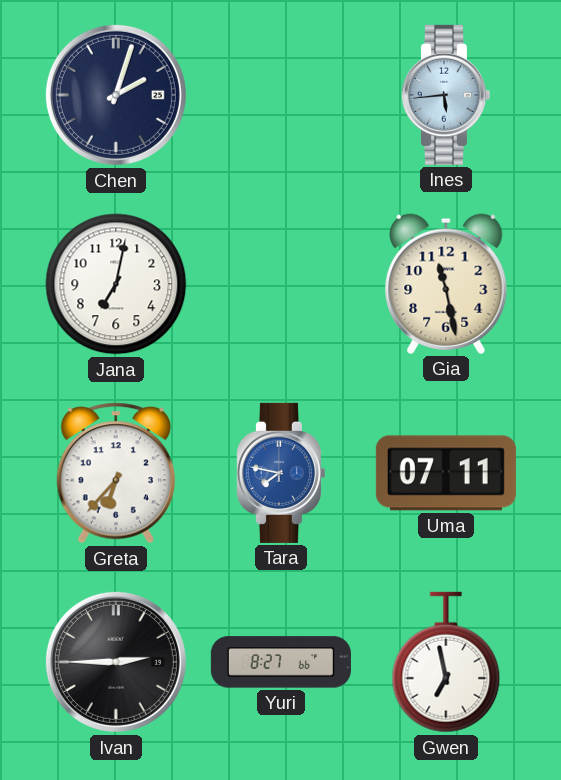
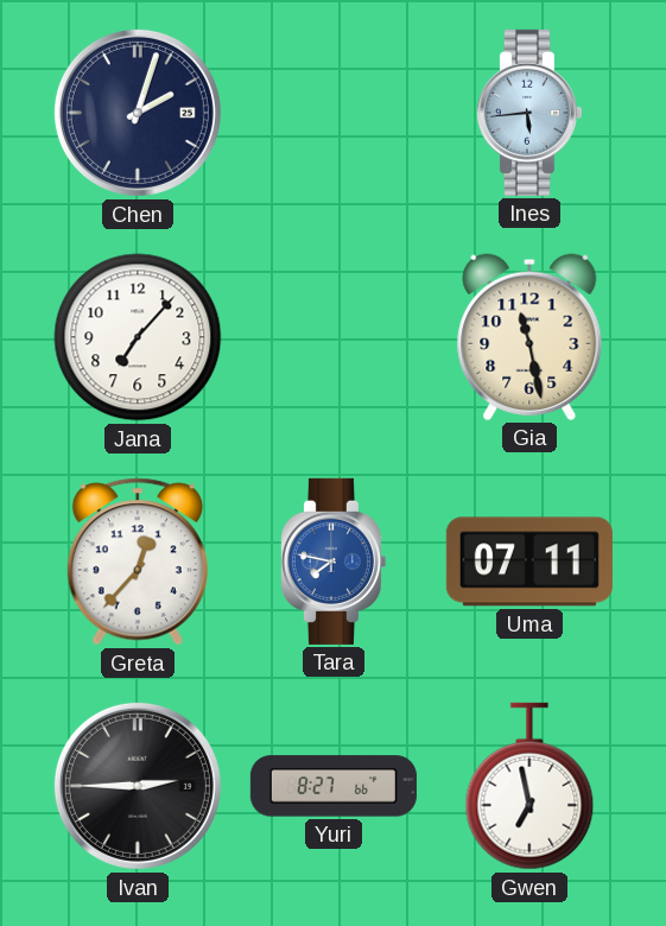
Jana: 7:02 -> 7:07
Greta: 6:37 -> 12:37
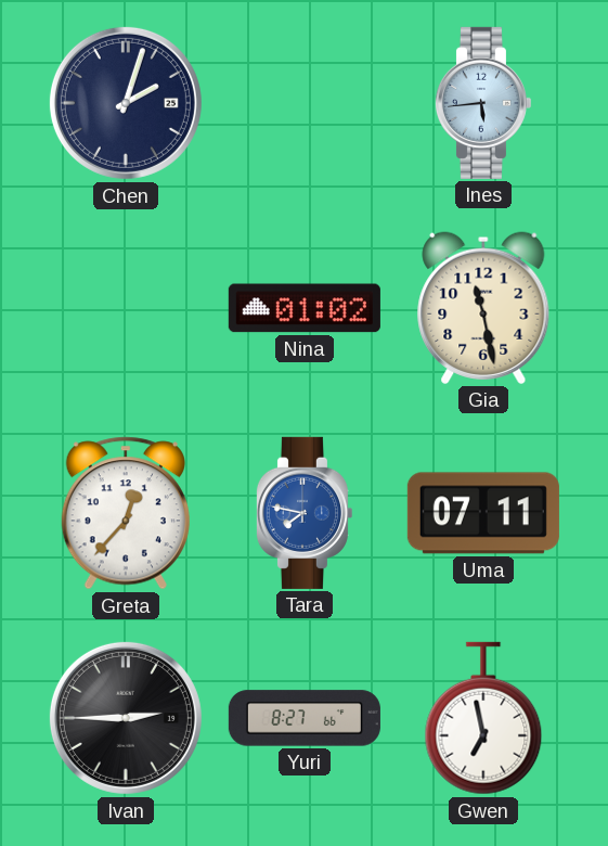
Jana: 7:07 -> none
Nina: none -> 01:02
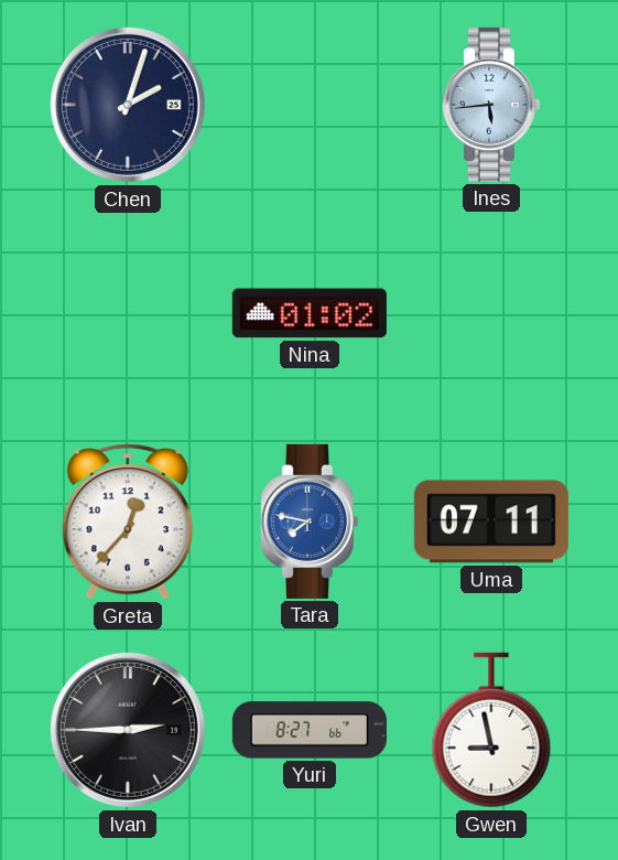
Gia: 11:28 -> none
Gwen: 6:58 -> 8:58
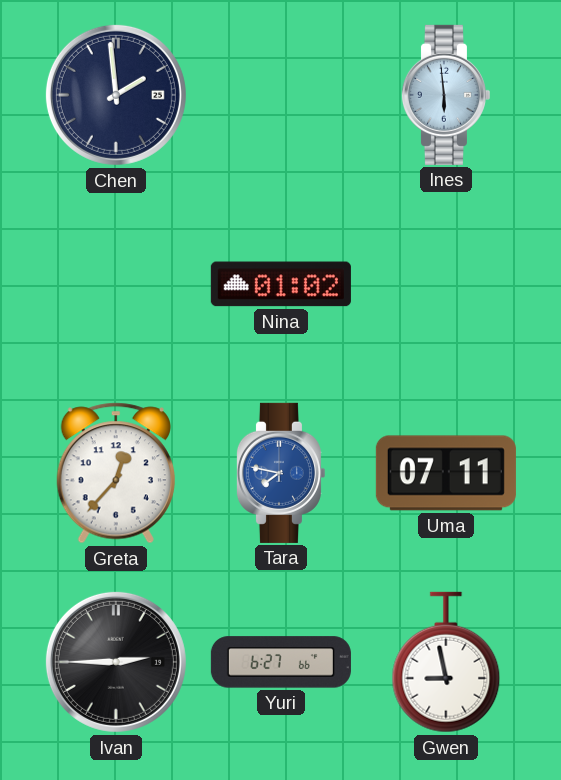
Chen: 2:03 -> 1:59
Ines: 5:44 -> 5:59
Yuri: 8:27 -> 6:27
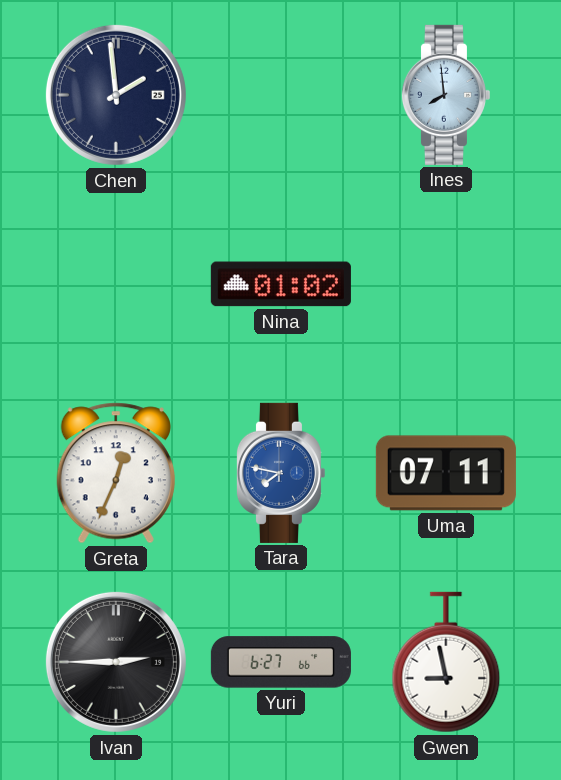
Ines: 5:59 -> 7:59
Greta: 12:37 -> 12:34
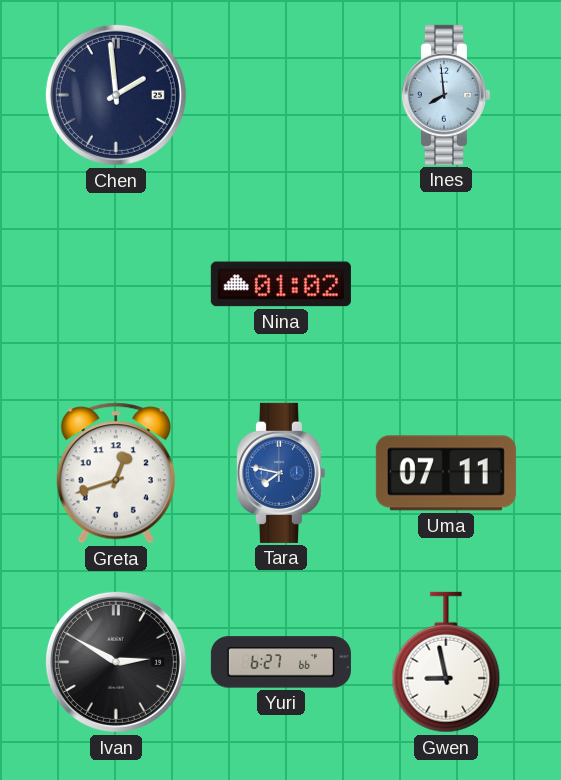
Greta: 12:34 -> 12:42
Ivan: 2:45 -> 2:50
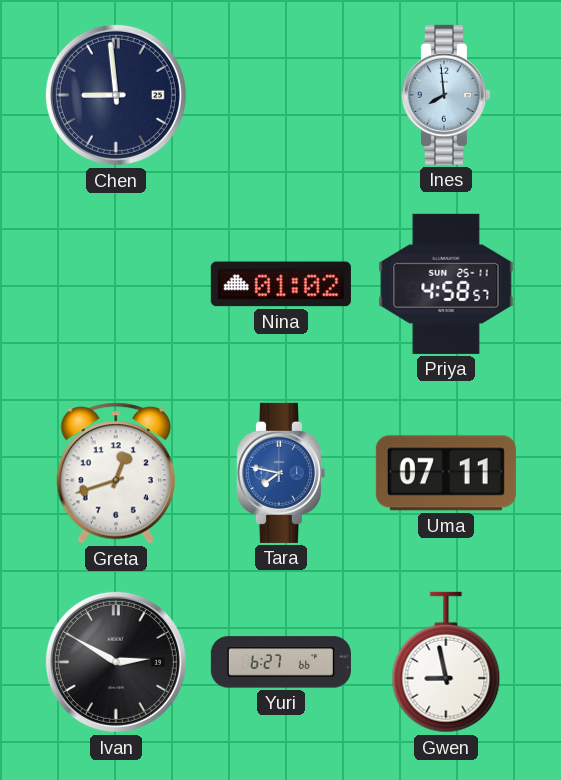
Chen: 1:59 -> 8:59
Priya: none -> 4:58
